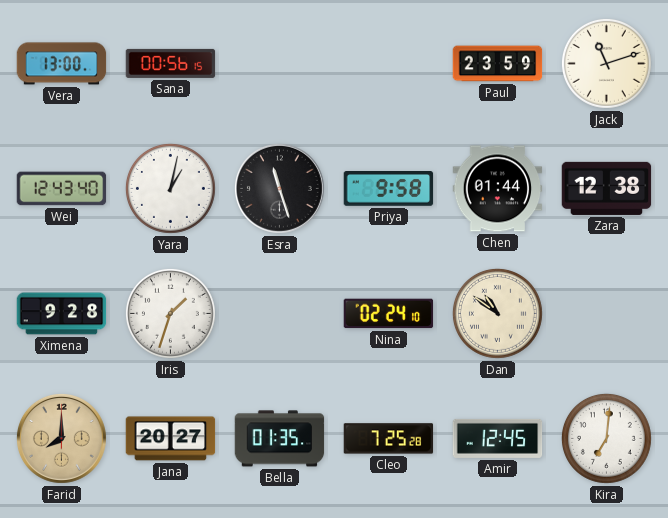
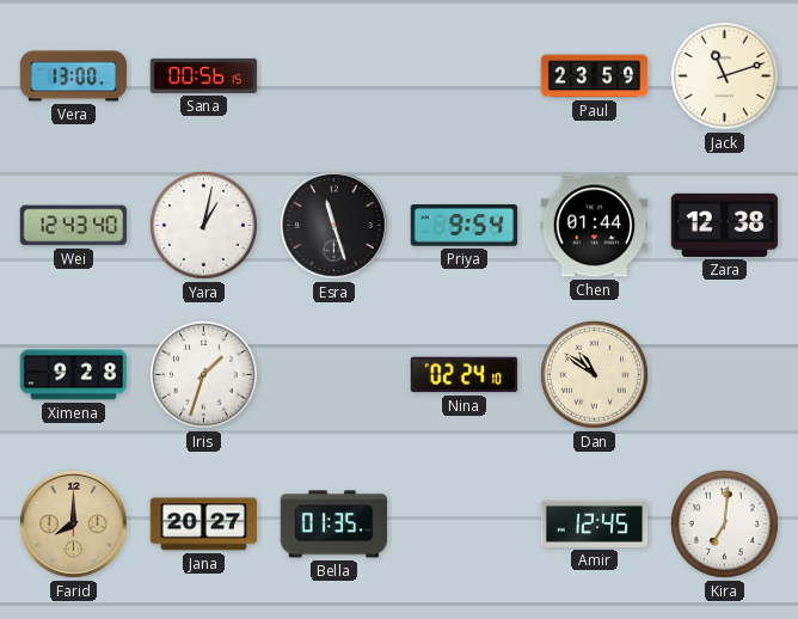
Priya: 9:58 -> 9:54
Cleo: 7:25 -> none
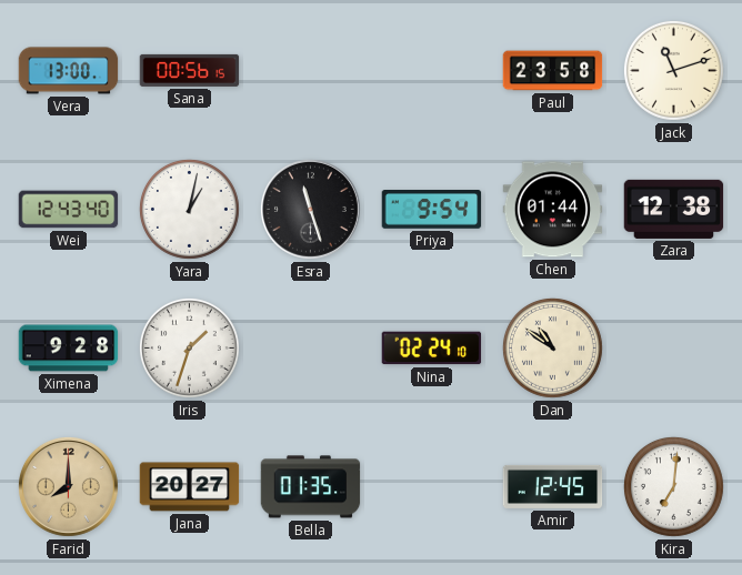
Paul: 23:59 -> 23:58
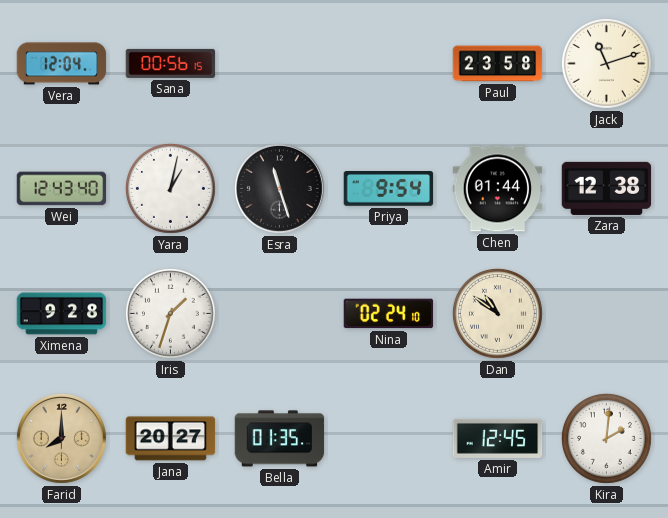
Vera: 13:00 -> 12:04
Kira: 7:01 -> 2:01
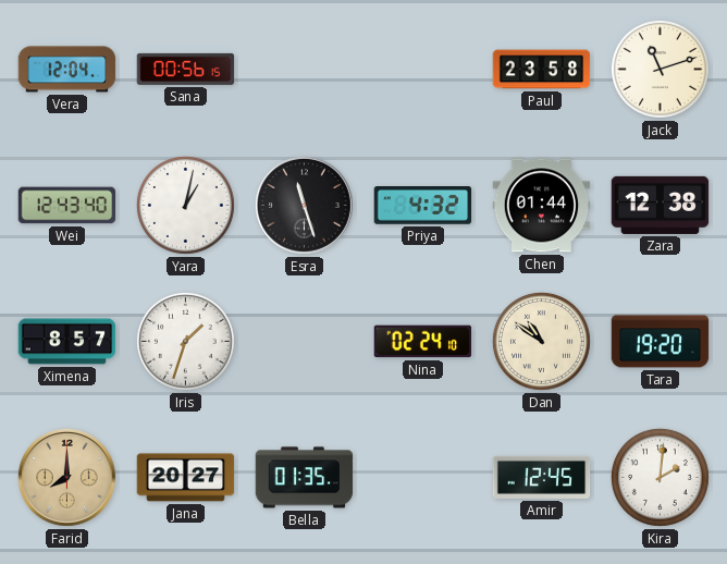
Priya: 9:54 -> 4:32
Ximena: 9:28 -> 8:57
Tara: none -> 19:20
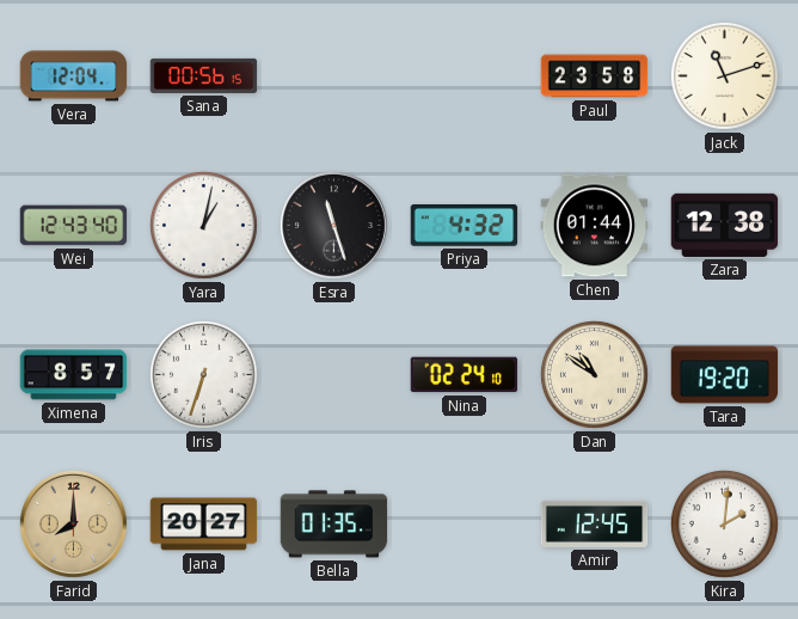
Iris: 1:33 -> 6:33
